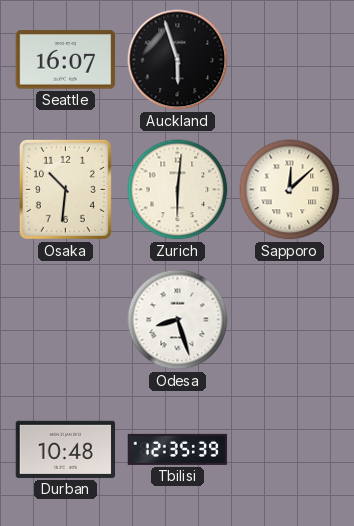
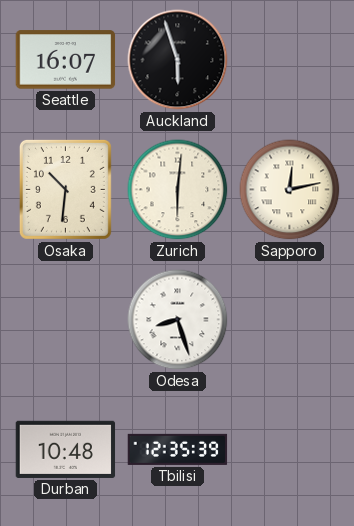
Sapporo: 12:08 -> 12:13
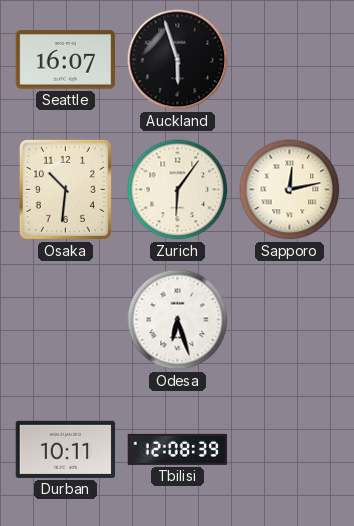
Zurich: 6:01 -> 6:06
Odesa: 8:27 -> 6:27
Durban: 10:48 -> 10:11
Tbilisi: 12:35 -> 12:08
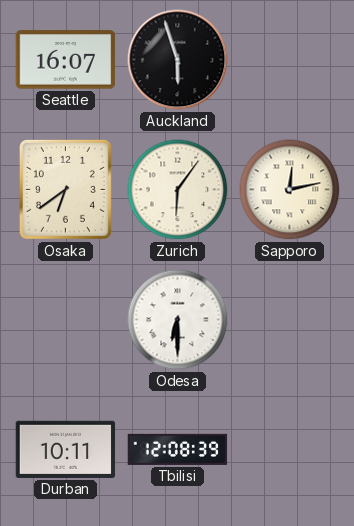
Osaka: 10:31 -> 6:39
Odesa: 6:27 -> 6:30
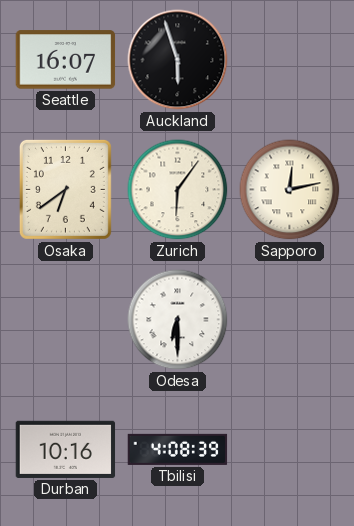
Durban: 10:11 -> 10:16
Tbilisi: 12:08 -> 4:08
